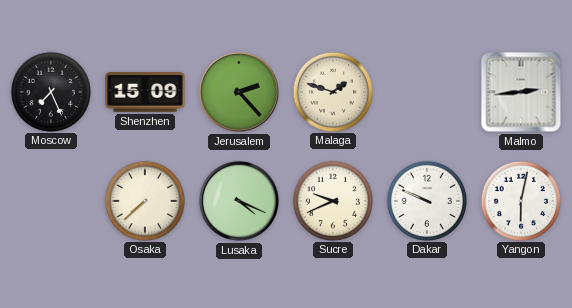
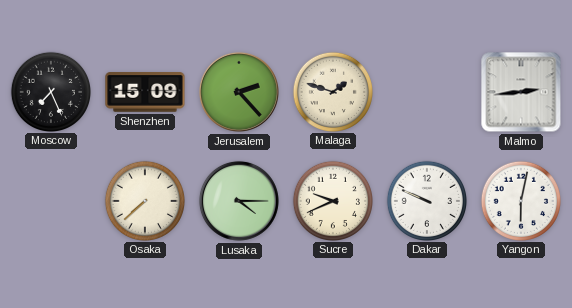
Lusaka: 4:19 -> 4:15
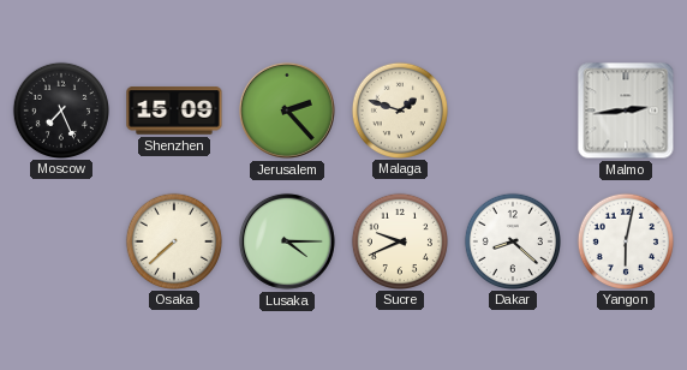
Dakar: 9:49 -> 8:22
